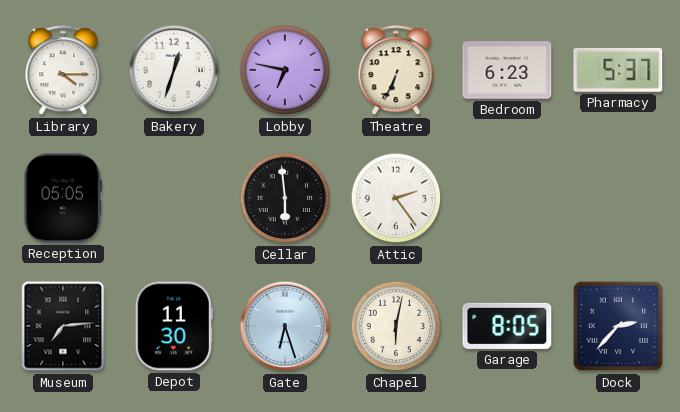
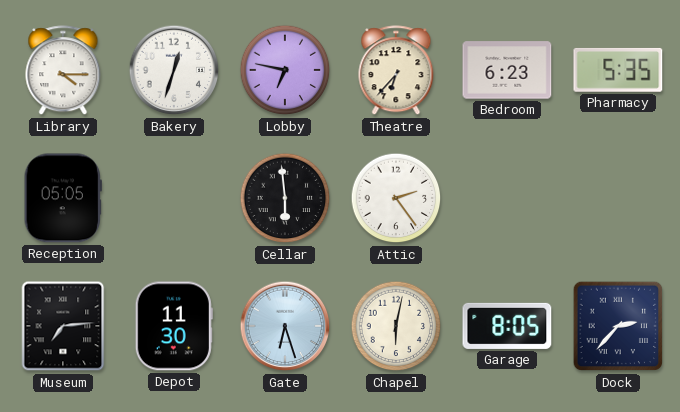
Theatre: 6:34 -> 6:37
Pharmacy: 5:37 -> 5:35
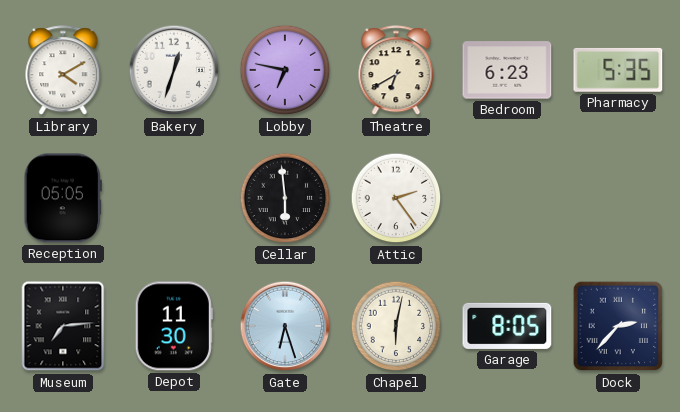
Library: 4:15 -> 4:10
Theatre: 6:37 -> 6:40
